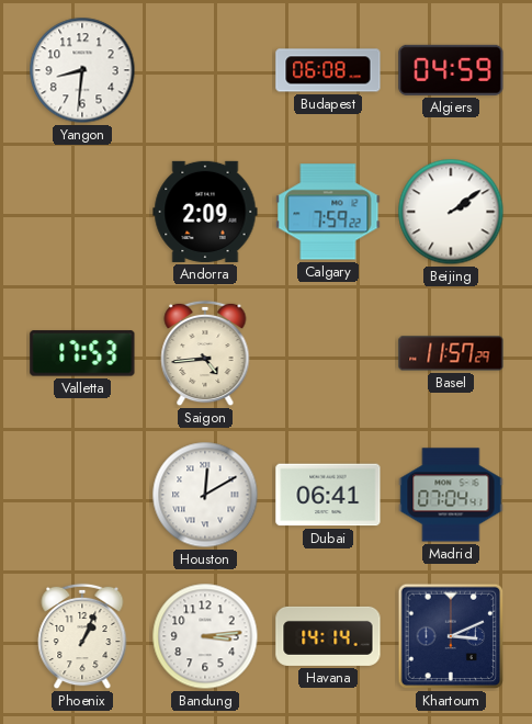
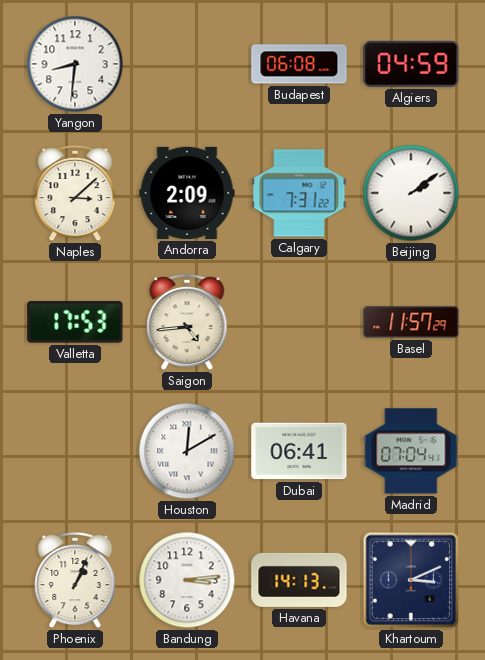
Naples: none -> 3:08
Calgary: 7:59 -> 7:31
Havana: 14:14 -> 14:13
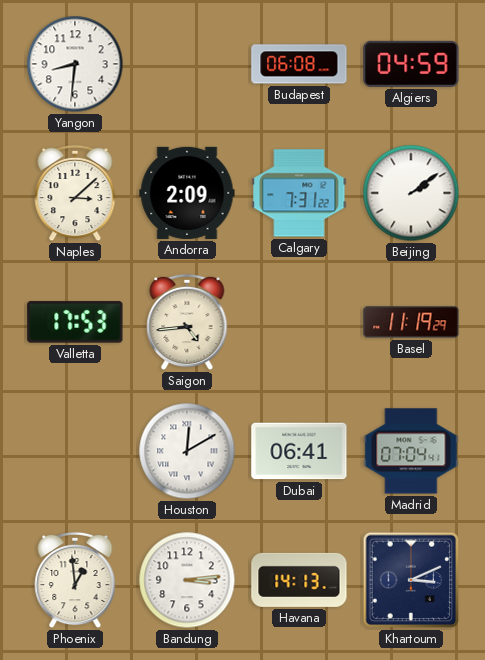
Basel: 11:57 -> 11:19
Phoenix: 1:04 -> 12:59
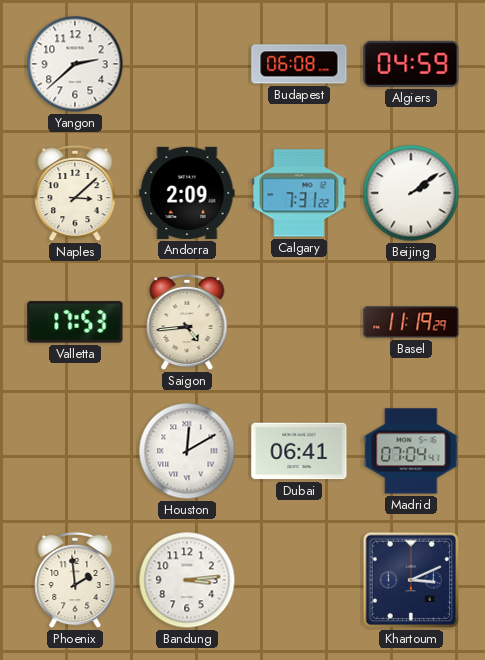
Yangon: 8:31 -> 2:38
Phoenix: 12:59 -> 1:59
Havana: 14:13 -> none
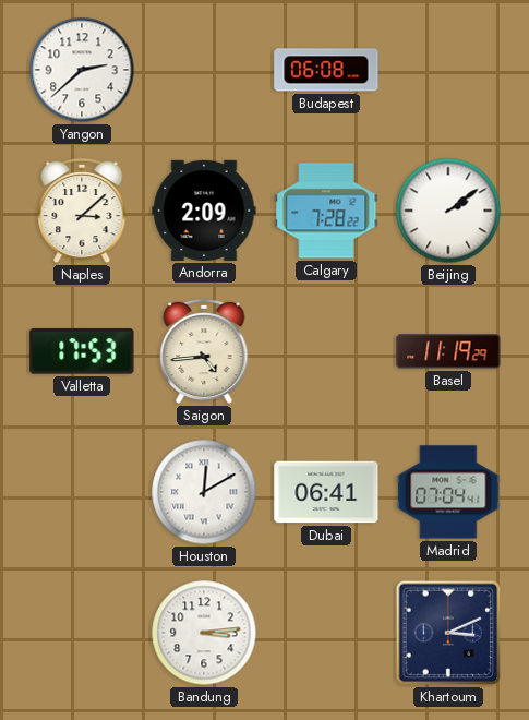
Algiers: 04:59 -> none
Calgary: 7:31 -> 7:28
Phoenix: 1:59 -> none
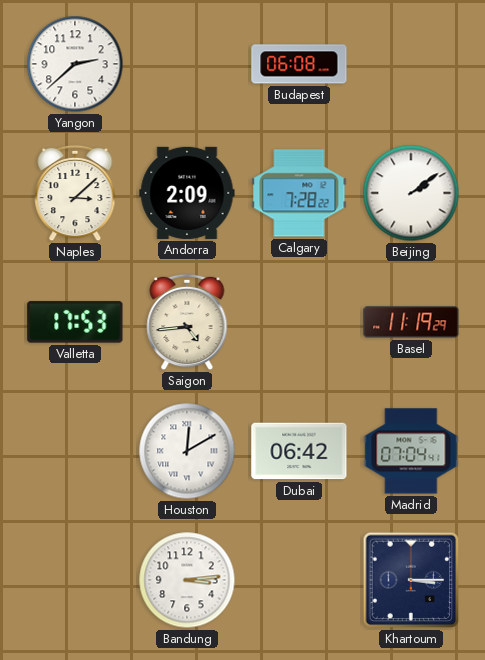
Dubai: 06:41 -> 06:42
Khartoum: 3:11 -> 3:15
